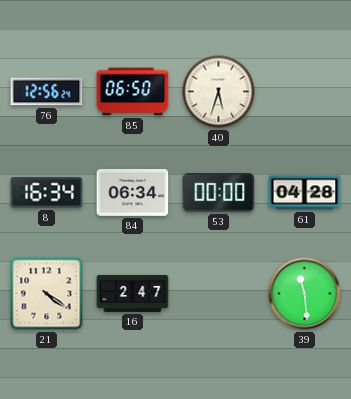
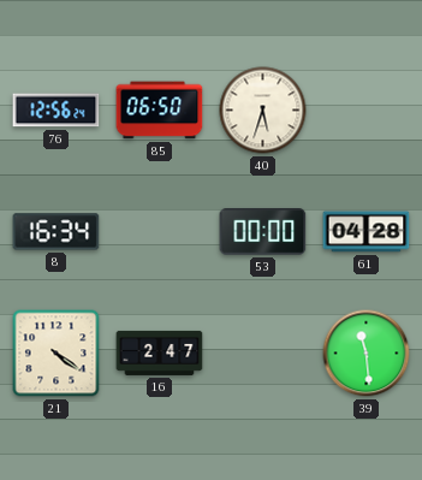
84: 06:34 -> none
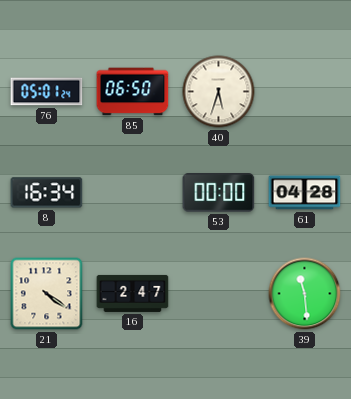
76: 12:56 -> 05:01
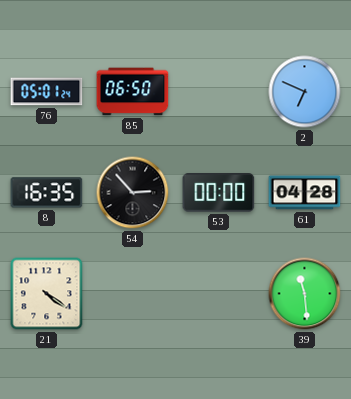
40: 5:33 -> none
2: none -> 6:49
8: 16:34 -> 16:35
54: none -> 2:53
16: 2:47 -> none
